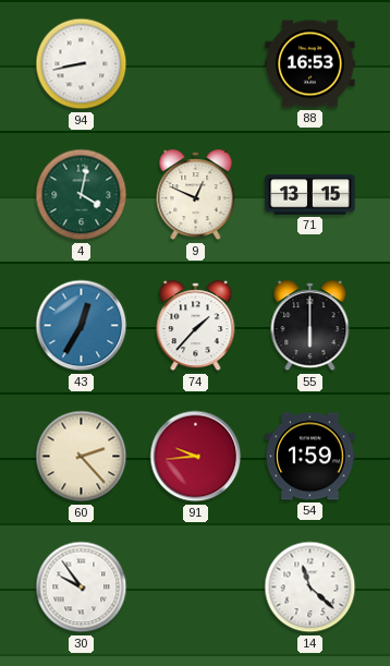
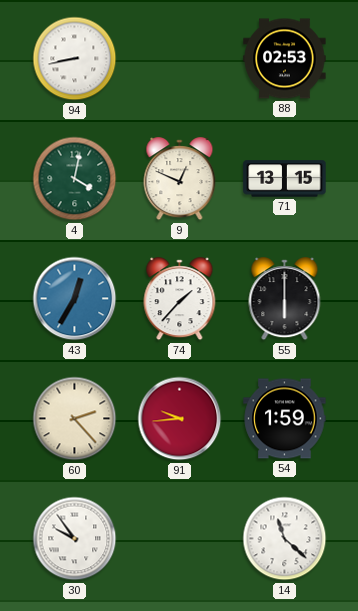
88: 16:53 -> 02:53
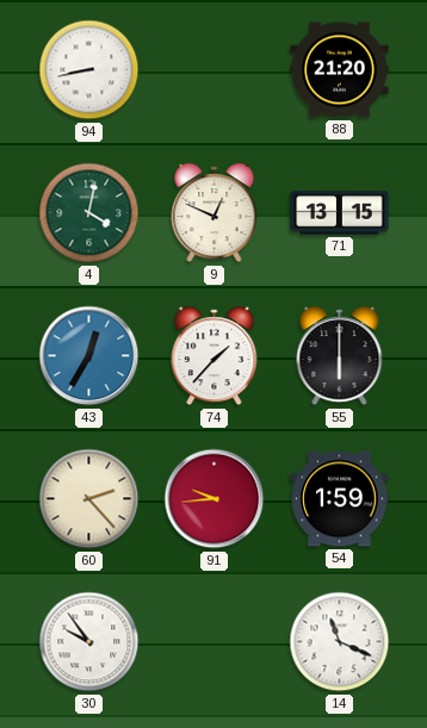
88: 02:53 -> 21:20
14: 11:22 -> 11:19
